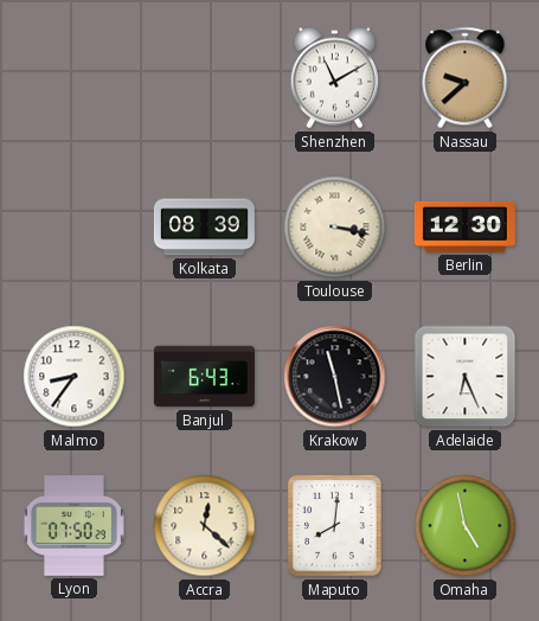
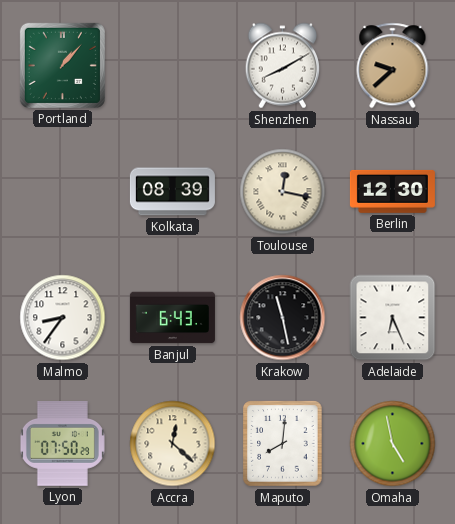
Portland: none -> 1:07
Shenzhen: 11:10 -> 8:10
Toulouse: 3:17 -> 12:17
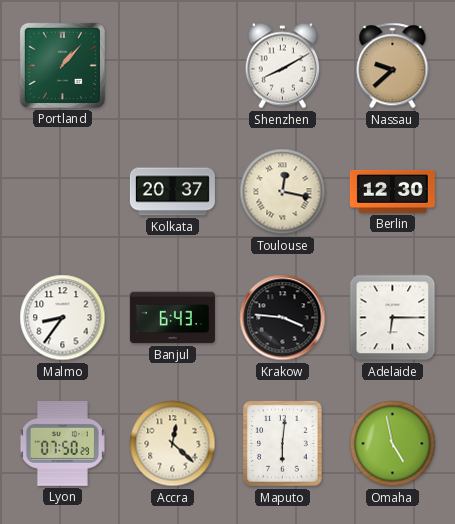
Kolkata: 08:39 -> 20:37
Krakow: 11:28 -> 3:46
Adelaide: 6:26 -> 6:15
Maputo: 8:01 -> 6:01
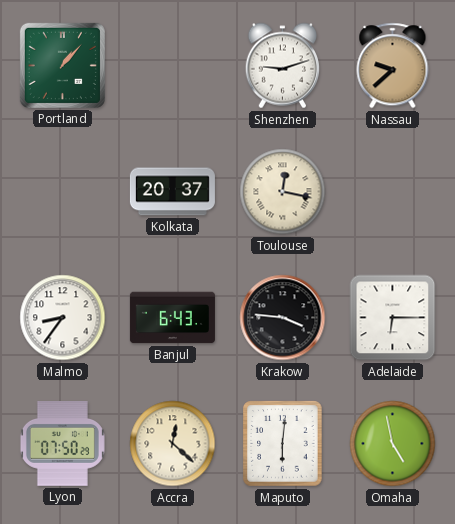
Shenzhen: 8:10 -> 9:12
Berlin: 12:30 -> none
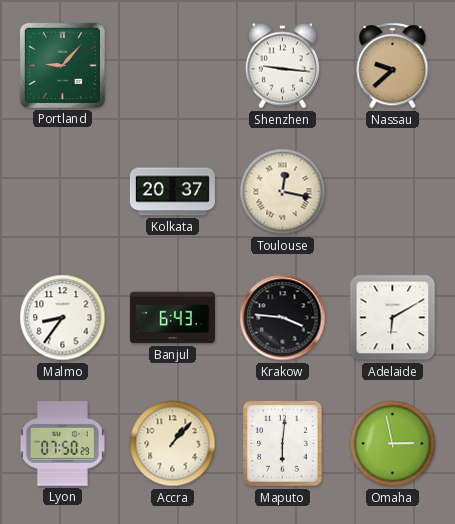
Portland: 1:07 -> 9:07
Shenzhen: 9:12 -> 9:16
Adelaide: 6:15 -> 6:10
Accra: 12:22 -> 1:07
Omaha: 4:58 -> 2:58
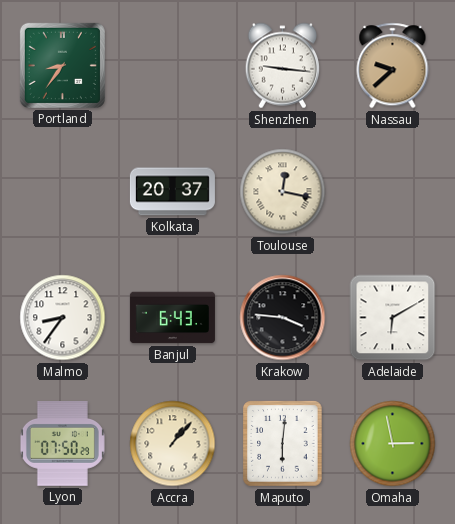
Portland: 9:07 -> 8:36
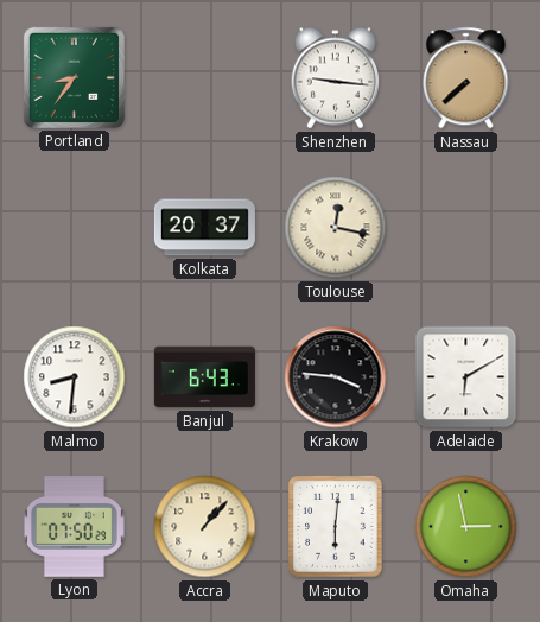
Nassau: 9:38 -> 7:38
Malmo: 8:36 -> 8:31
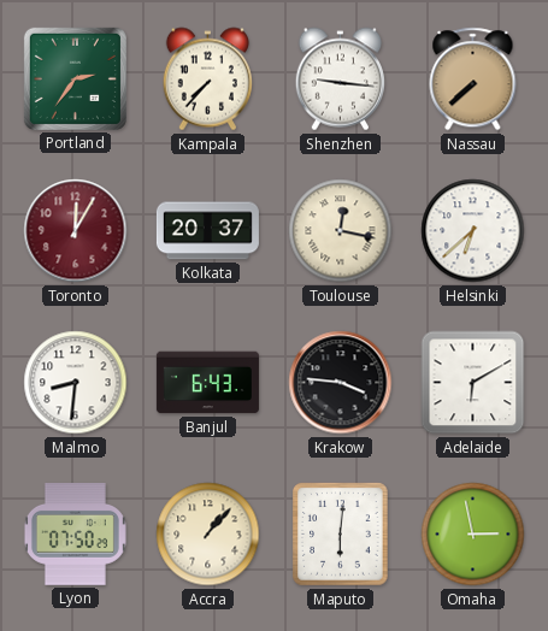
Portland: 8:36 -> 2:36
Kampala: none -> 7:37
Toronto: none -> 12:05
Helsinki: none -> 6:38
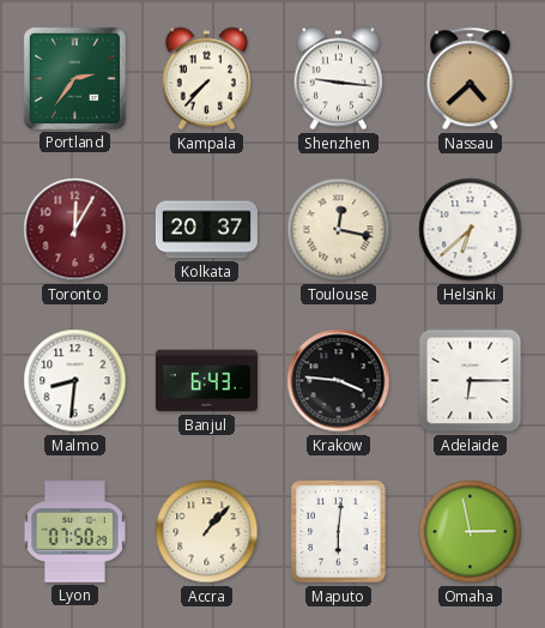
Nassau: 7:38 -> 4:38
Adelaide: 6:10 -> 6:15
